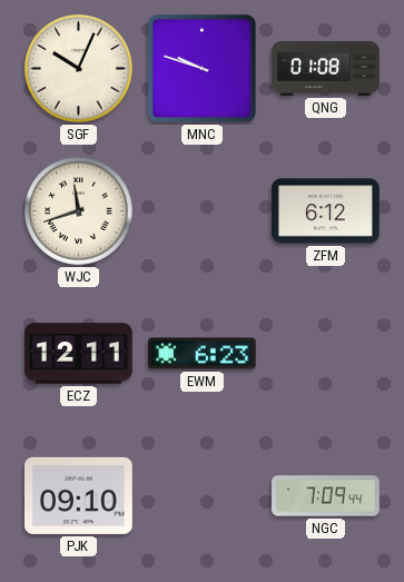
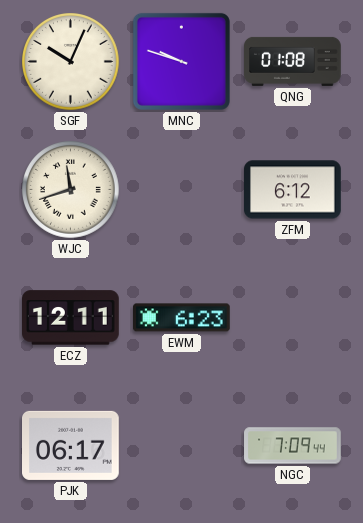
PJK: 09:10 -> 06:17
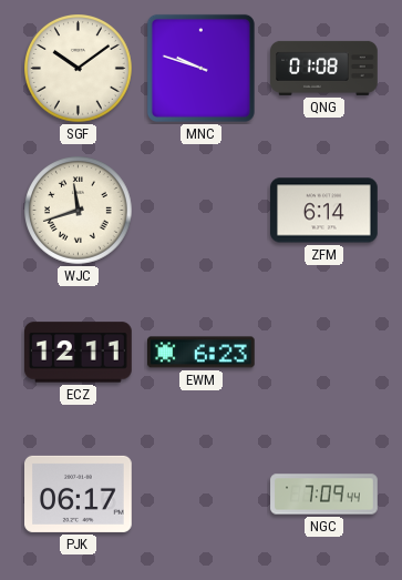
SGF: 10:04 -> 10:09
ZFM: 6:12 -> 6:14
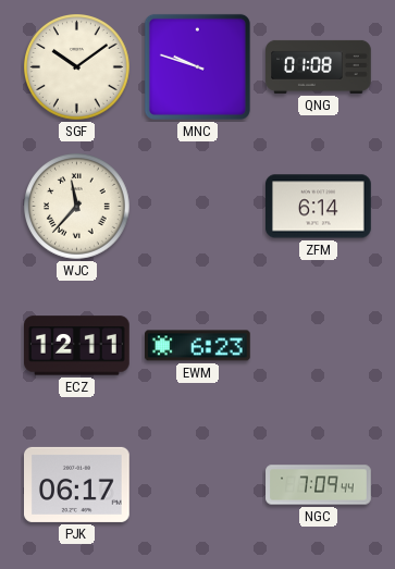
WJC: 11:42 -> 11:37
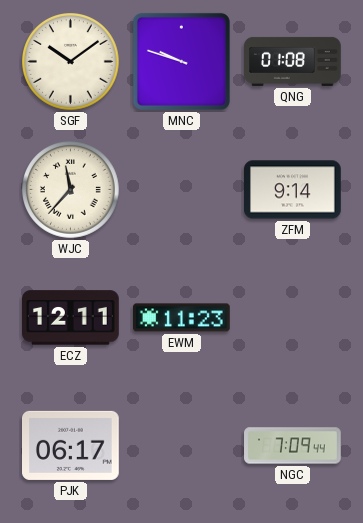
ZFM: 6:14 -> 9:14
EWM: 6:23 -> 11:23
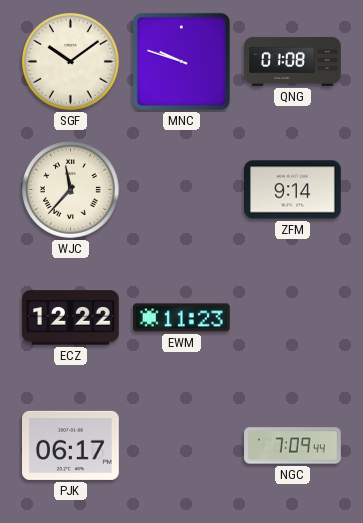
ECZ: 12:11 -> 12:22
